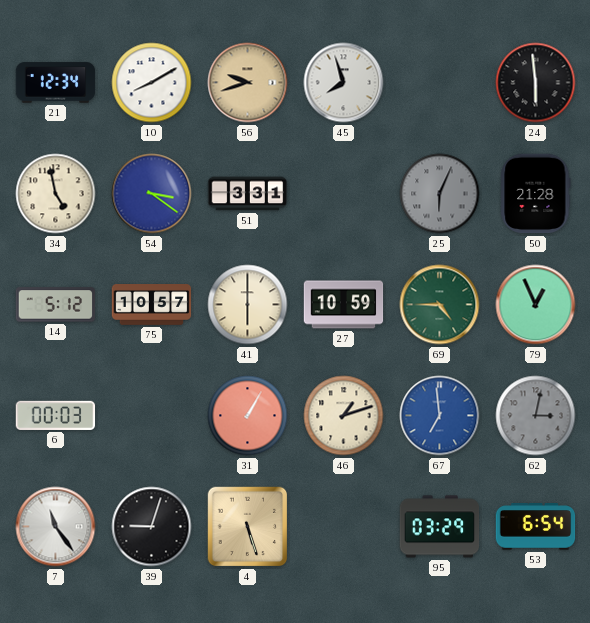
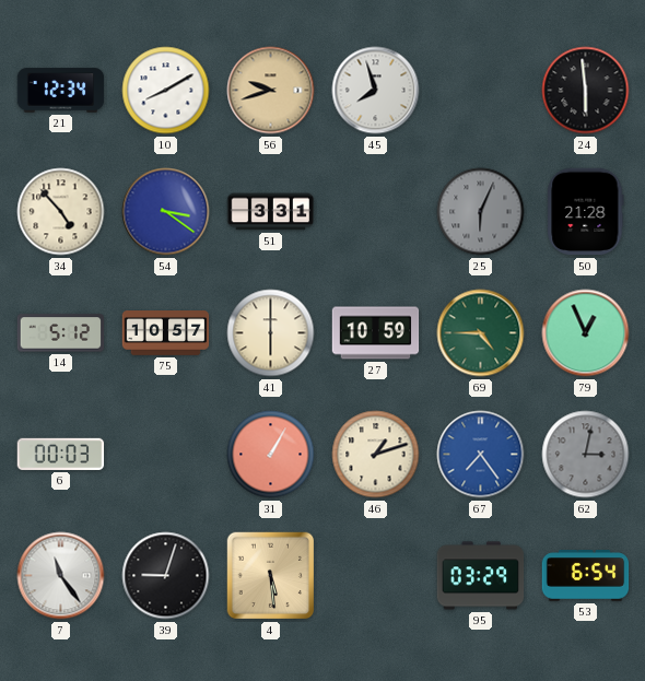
34: 4:58 -> 4:53
67: 6:59 -> 7:24
4: 5:27 -> 5:29
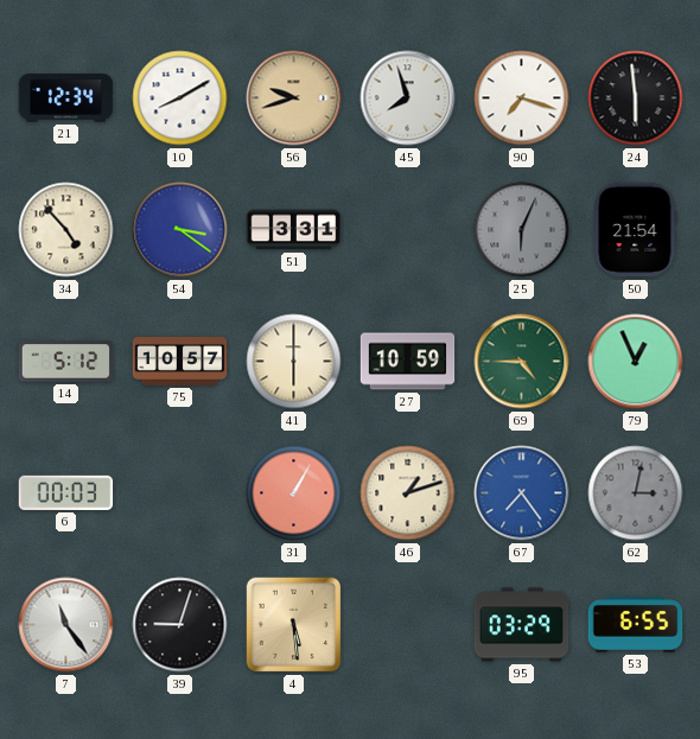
90: none -> 7:18
50: 21:28 -> 21:54
53: 6:54 -> 6:55
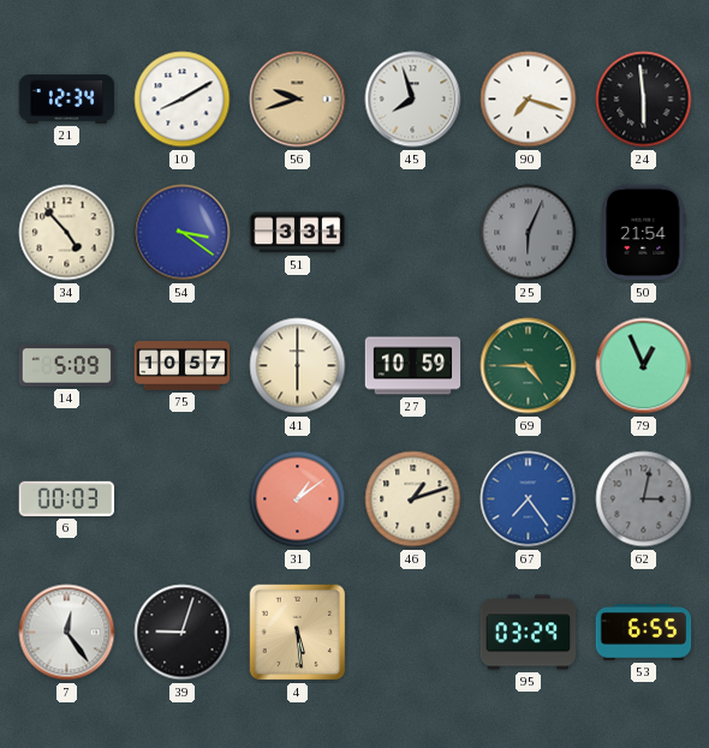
14: 5:12 -> 5:09
31: 1:05 -> 1:09
7: 11:24 -> 12:24
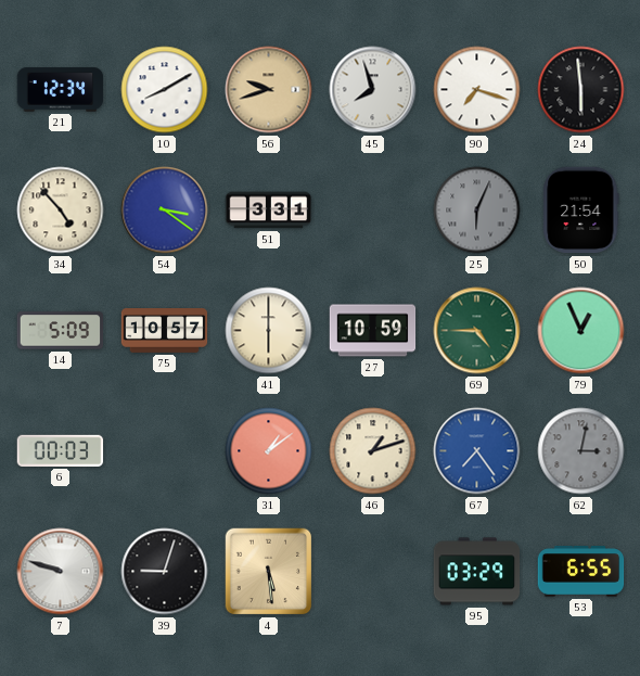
7: 12:24 -> 9:48
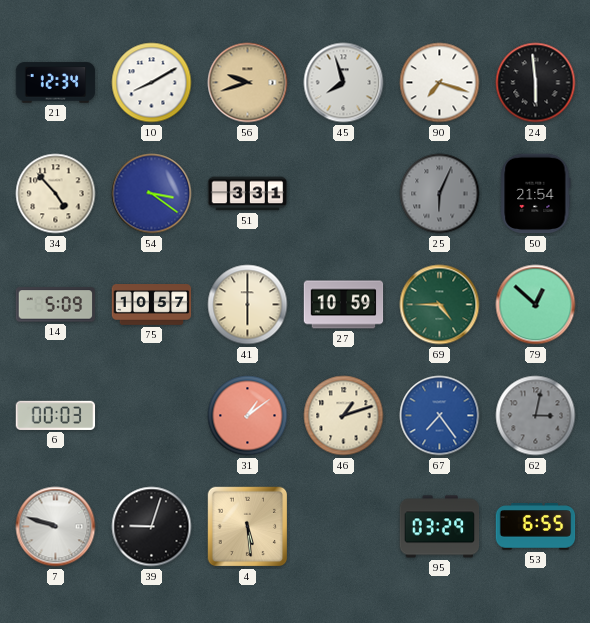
79: 12:56 -> 12:52
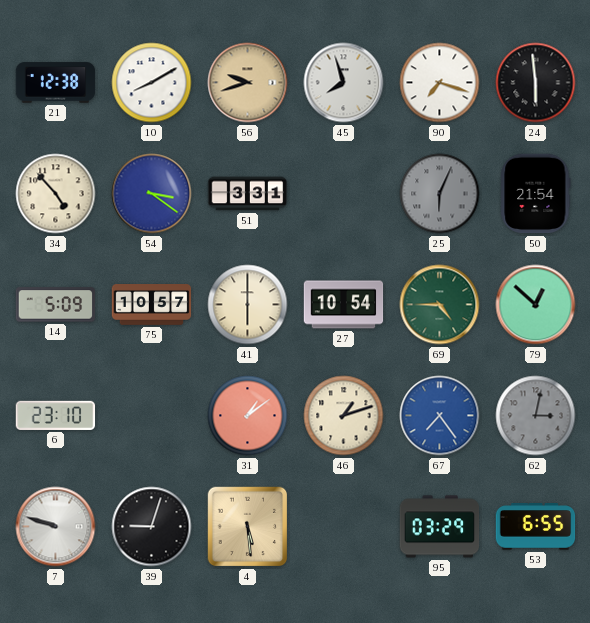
21: 12:34 -> 12:38
27: 10:59 -> 10:54
6: 00:03 -> 23:10
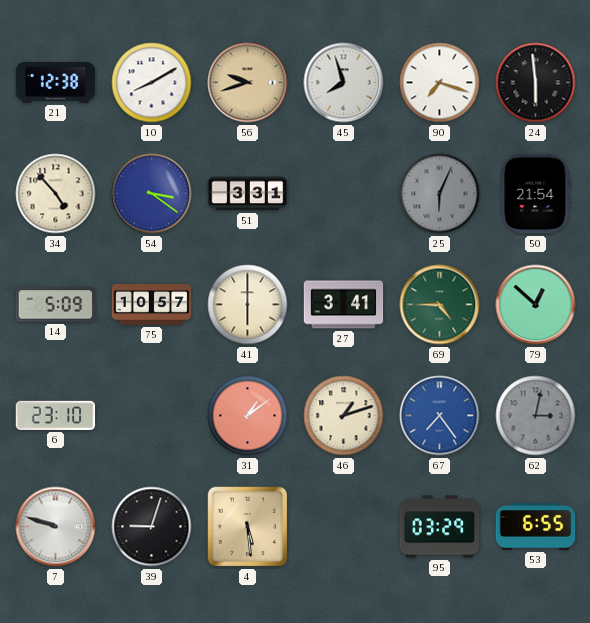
27: 10:54 -> 3:41
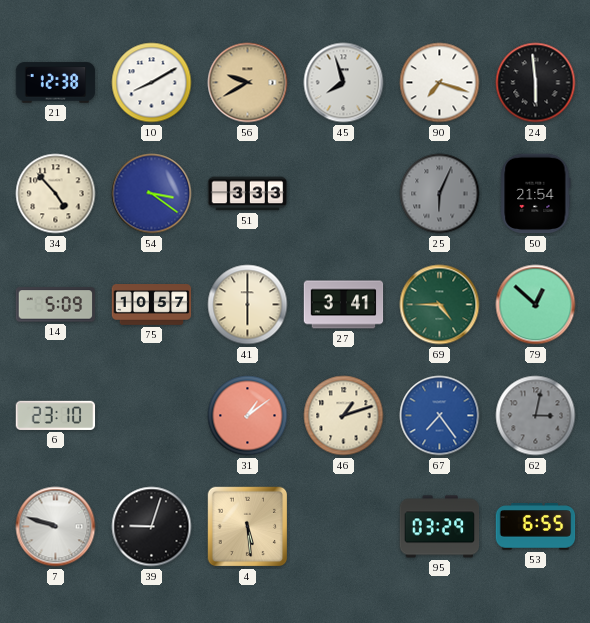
56: 9:42 -> 9:40
51: 3:31 -> 3:33
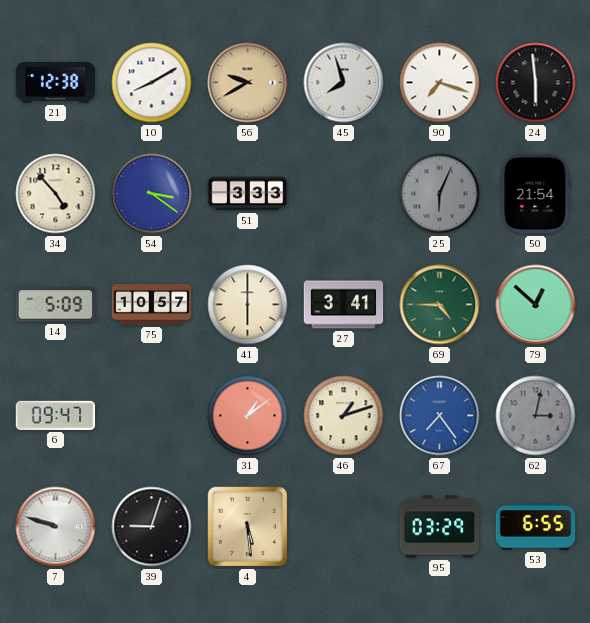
6: 23:10 -> 09:47
